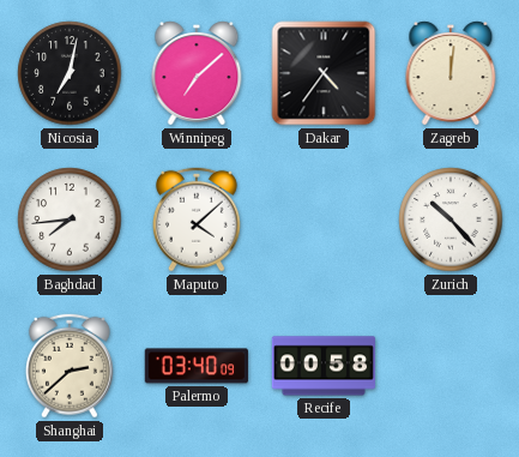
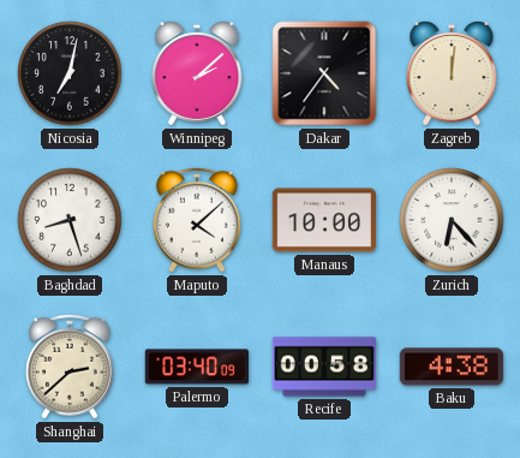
Winnipeg: 7:08 -> 2:08
Baghdad: 7:44 -> 8:27
Manaus: none -> 10:00
Zurich: 10:23 -> 6:23
Baku: none -> 4:38
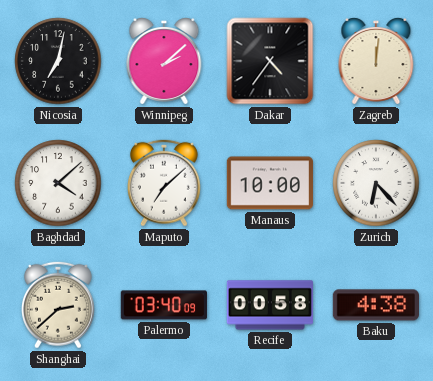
Baghdad: 8:27 -> 4:08
Maputo: 4:08 -> 7:08
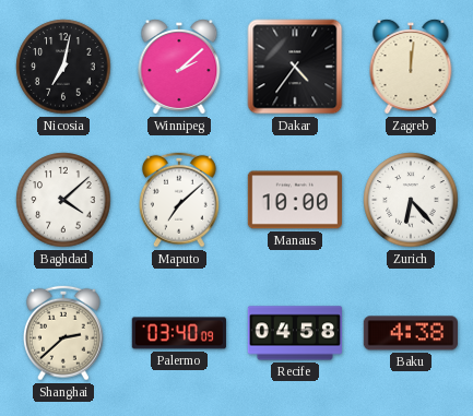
Recife: 00:58 -> 04:58
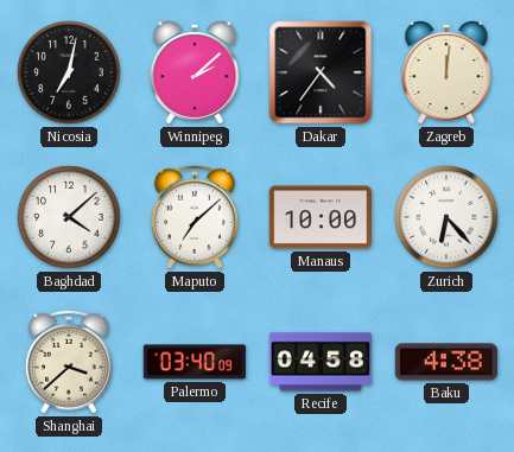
Shanghai: 2:38 -> 3:38
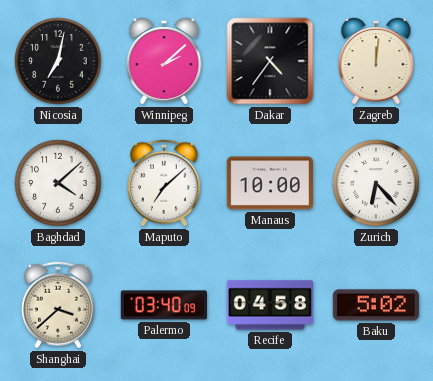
Baku: 4:38 -> 5:02
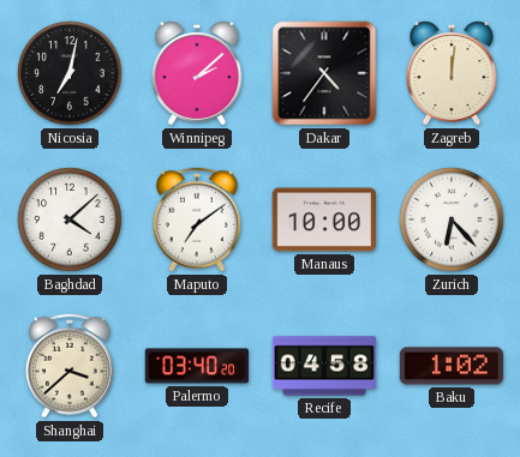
Maputo: 7:08 -> 7:09
Palermo: 03:40:09 -> 03:40:20
Baku: 5:02 -> 1:02
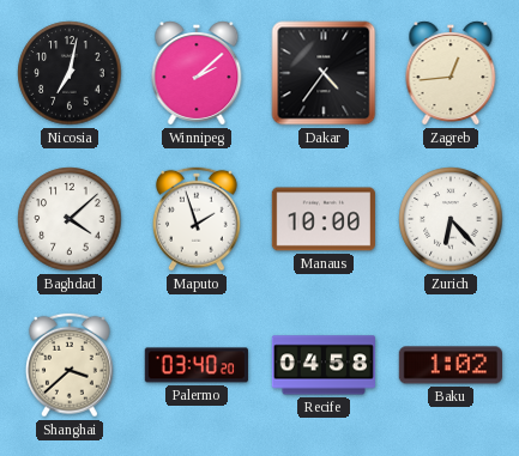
Zagreb: 12:01 -> 12:44
Maputo: 7:09 -> 1:57
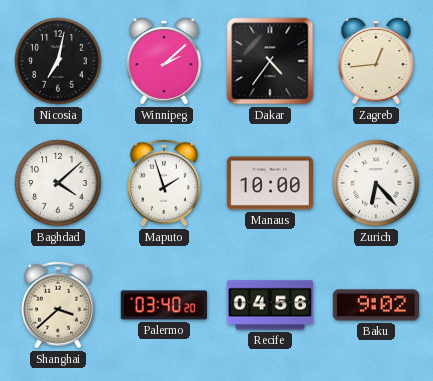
Recife: 04:58 -> 04:56
Baku: 1:02 -> 9:02
